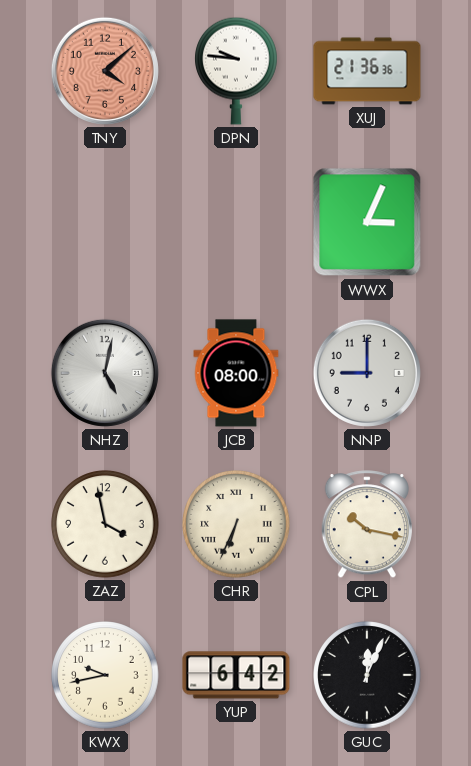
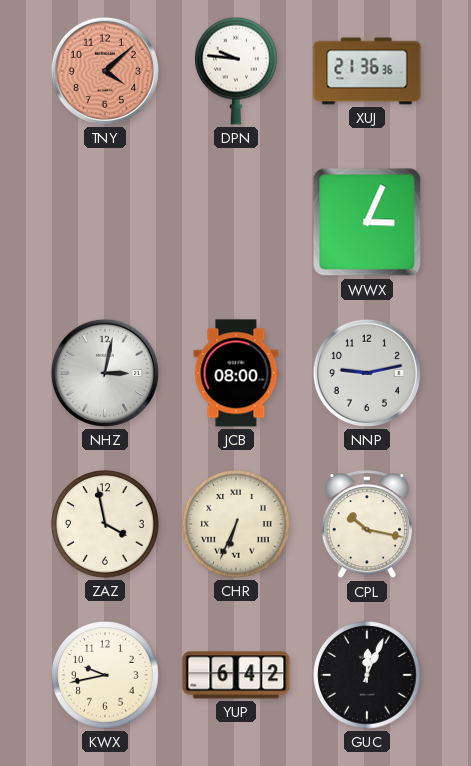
NHZ: 5:02 -> 3:02
NNP: 9:00 -> 9:13
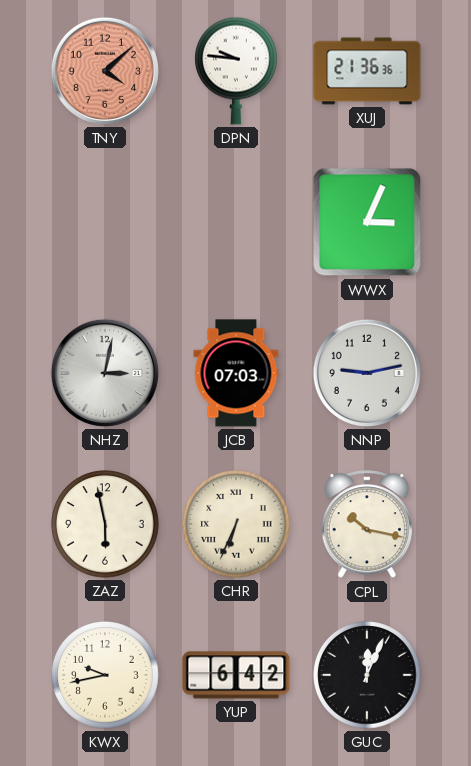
JCB: 08:00 -> 07:03
ZAZ: 3:58 -> 5:58
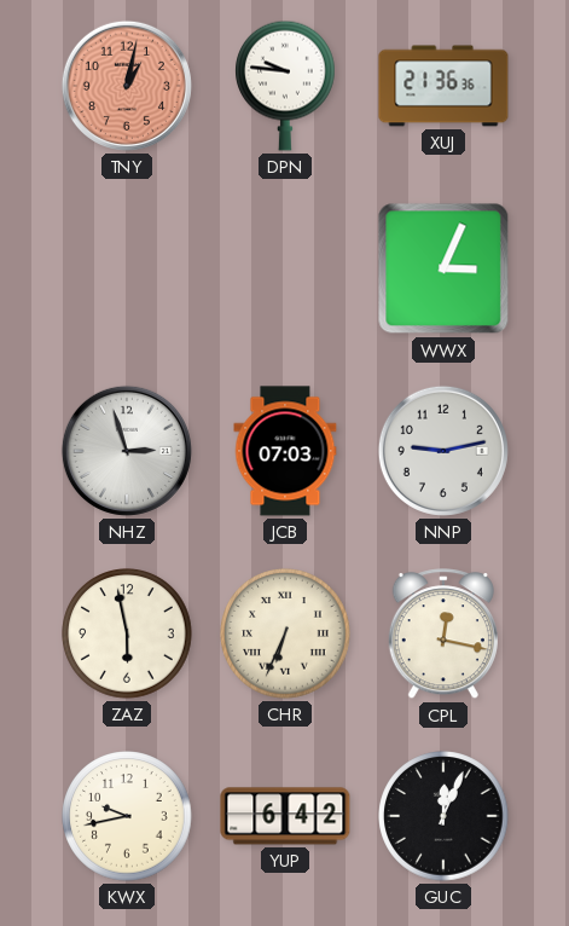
TNY: 4:08 -> 1:02
NHZ: 3:02 -> 2:57
CPL: 10:17 -> 12:17
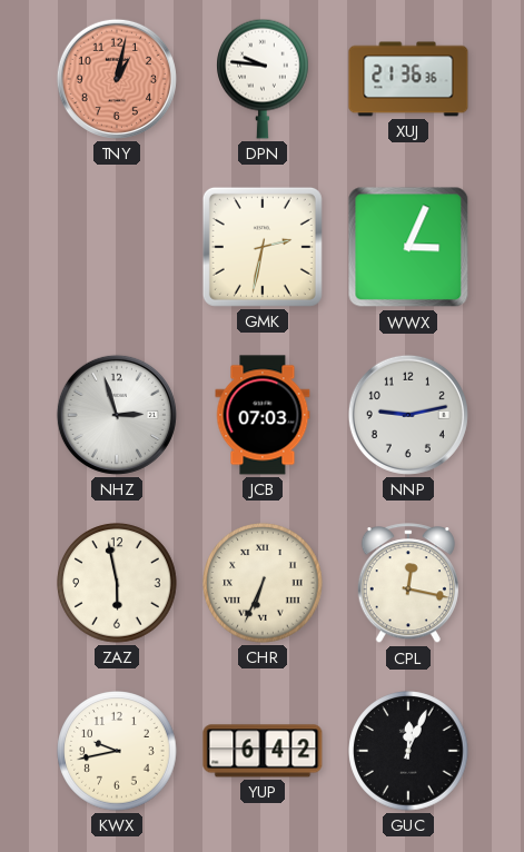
GMK: none -> 2:32
